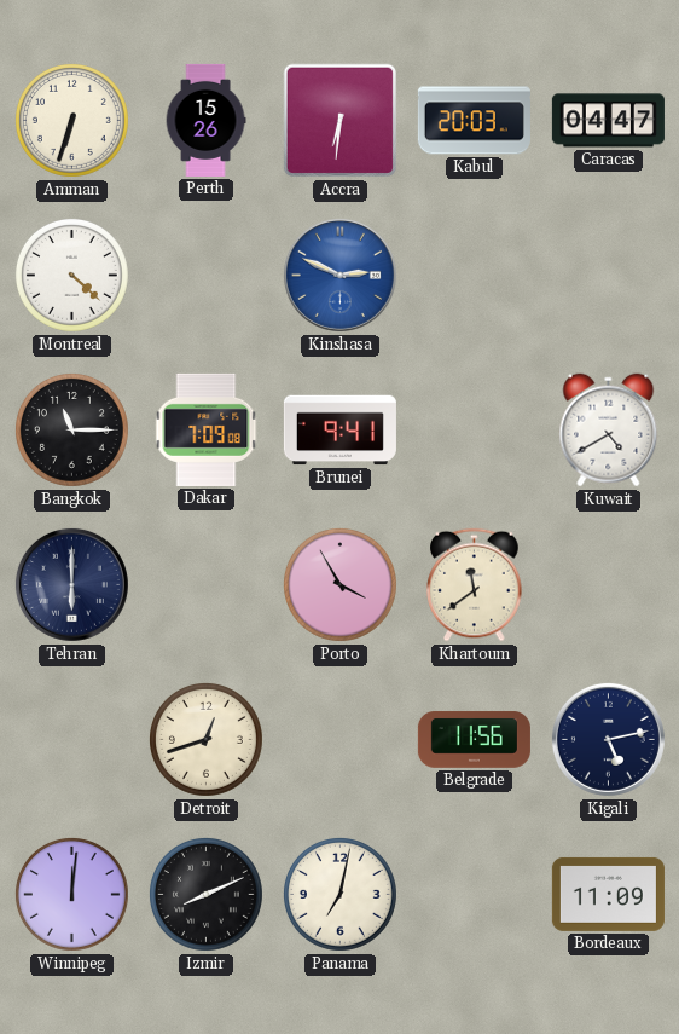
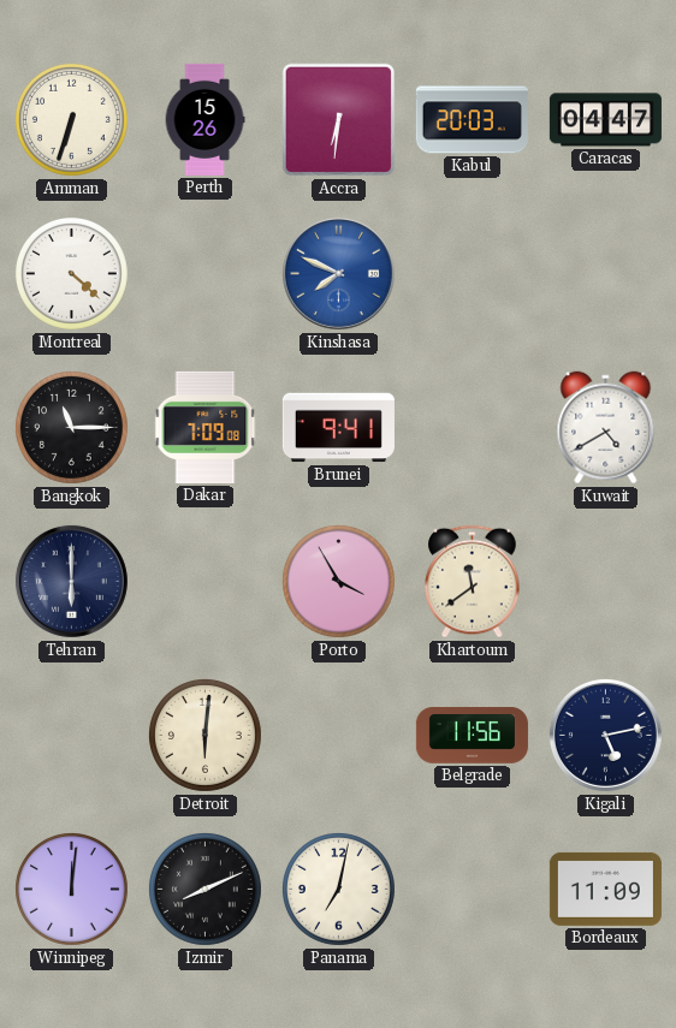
Kinshasa: 2:49 -> 7:49
Detroit: 12:42 -> 6:01
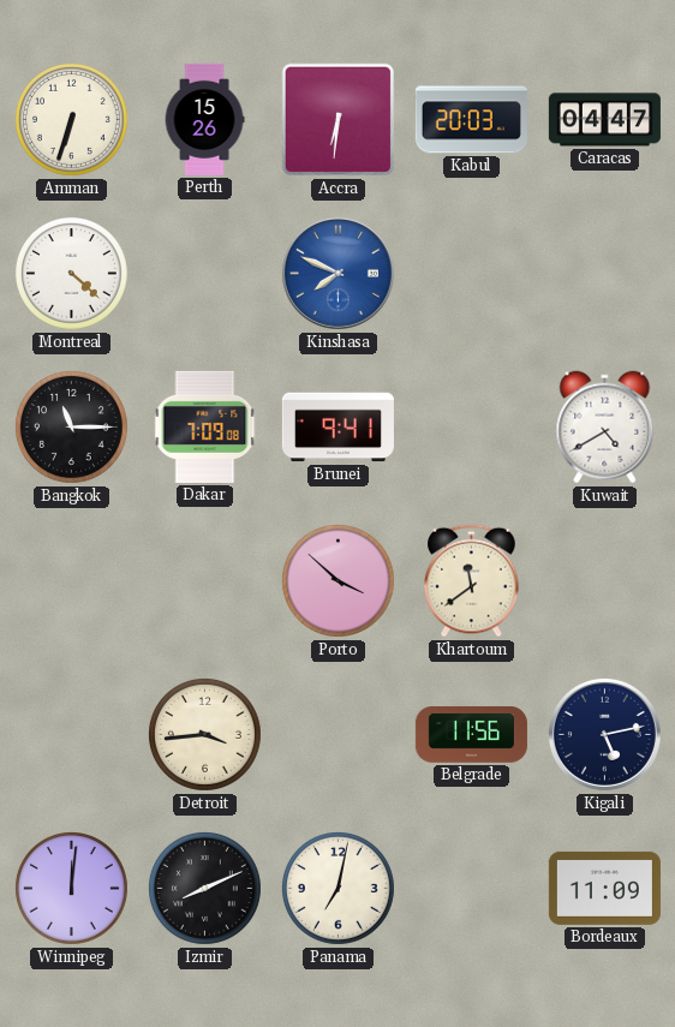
Tehran: 6:00 -> none
Porto: 3:55 -> 3:52
Detroit: 6:01 -> 3:44
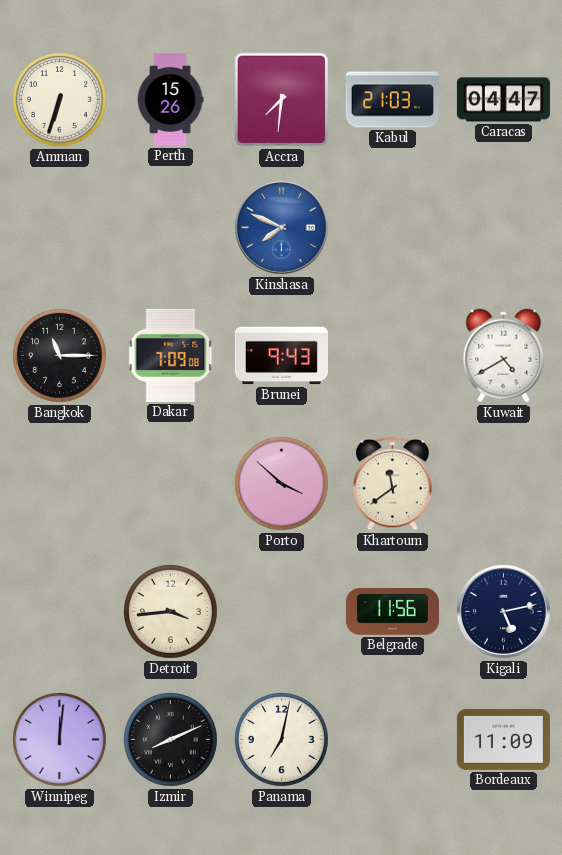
Accra: 6:31 -> 7:31
Kabul: 20:03 -> 21:03
Montreal: 4:22 -> none
Brunei: 9:41 -> 9:43
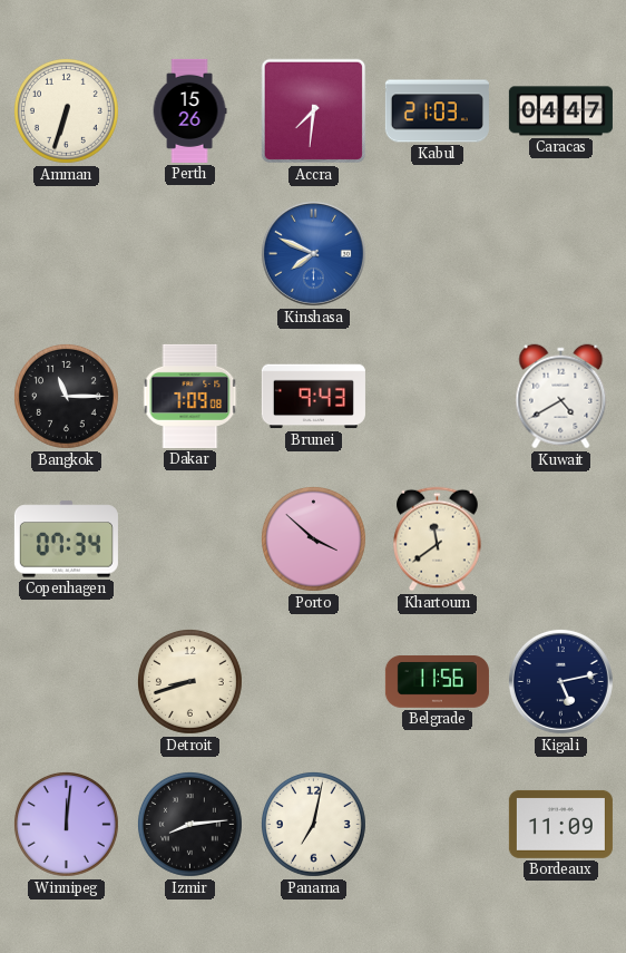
Copenhagen: none -> 07:34
Detroit: 3:44 -> 8:42
Izmir: 8:11 -> 8:14
